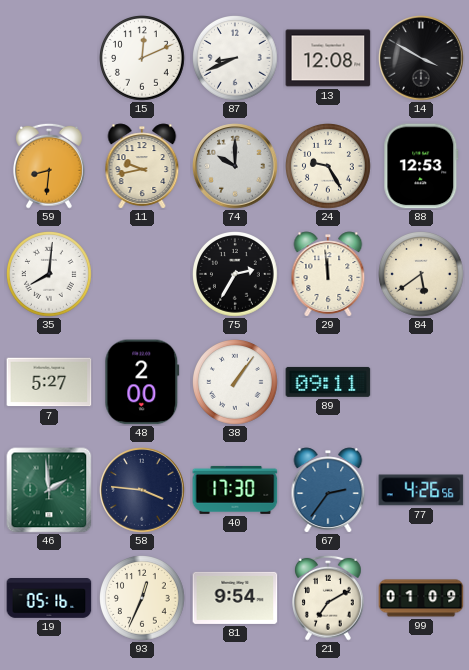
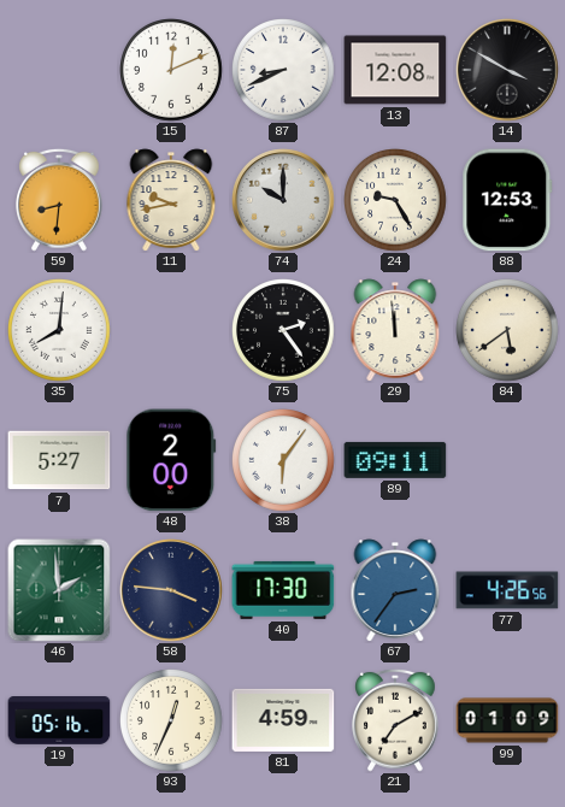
75: 2:35 -> 2:24
38: 1:06 -> 6:06
81: 9:54 -> 4:59
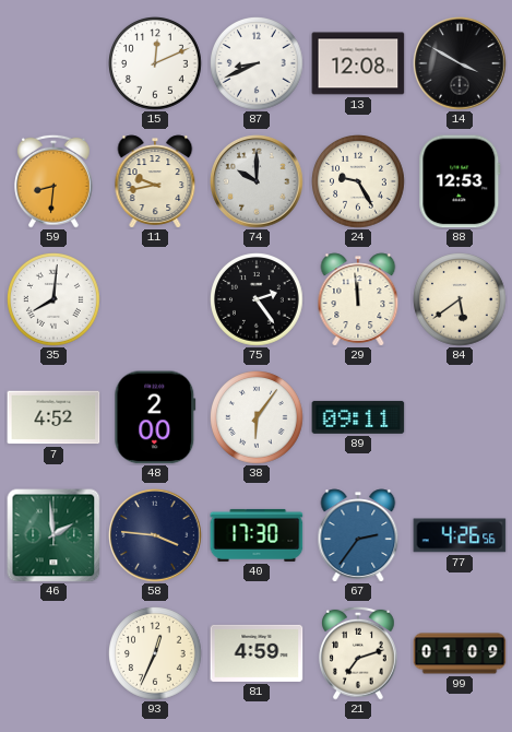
7: 5:27 -> 4:52
19: 05:16 -> none
21: 7:10 -> 7:12
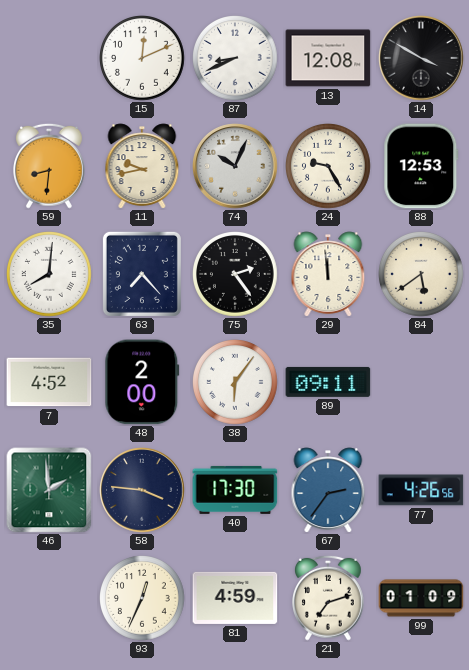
74: 10:00 -> 10:04
63: none -> 7:23
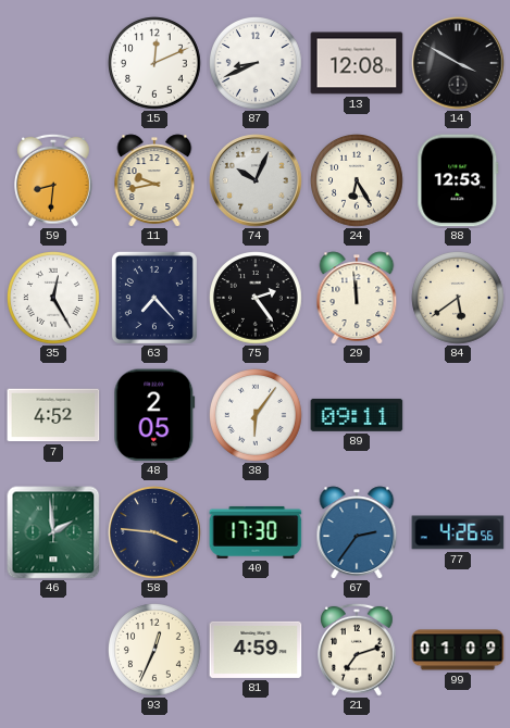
24: 9:25 -> 6:25
35: 8:01 -> 12:25
48: 2:00 -> 2:05
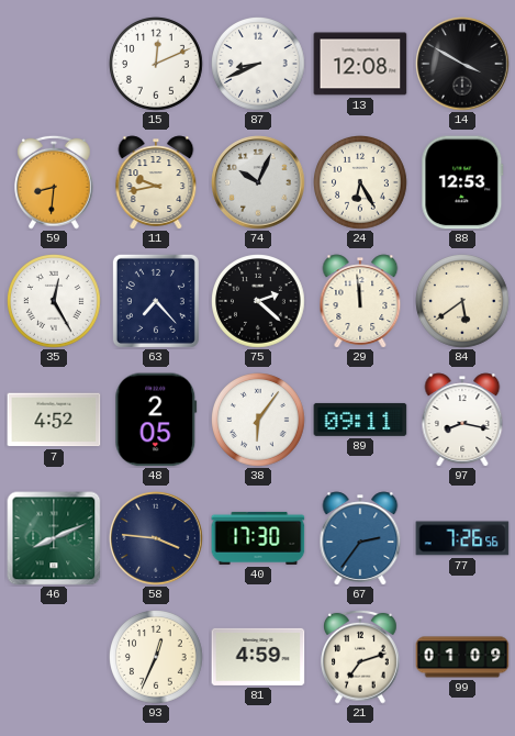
75: 2:24 -> 2:22
97: none -> 8:17
46: 1:59 -> 8:11
77: 4:26 -> 7:26
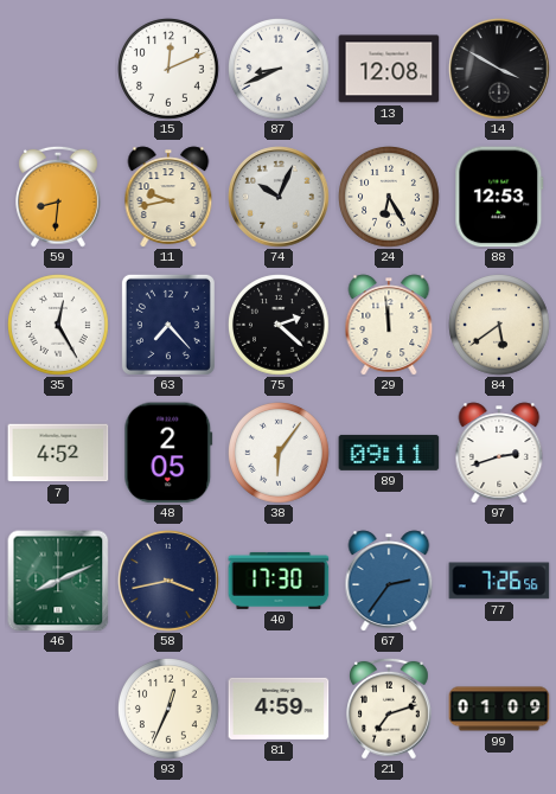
97: 8:17 -> 2:42
58: 3:46 -> 3:43
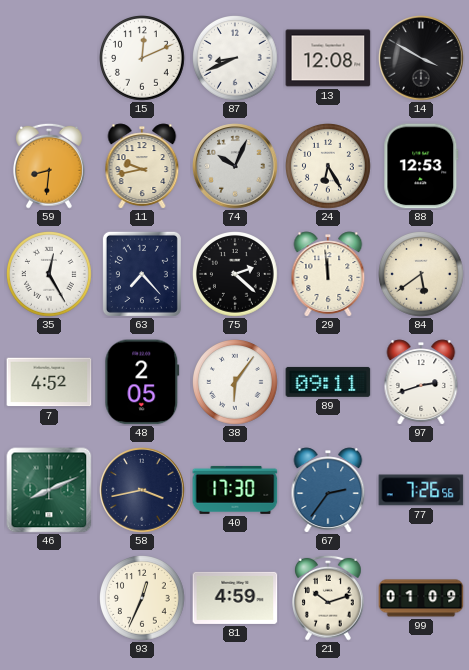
21: 7:12 -> 10:12
